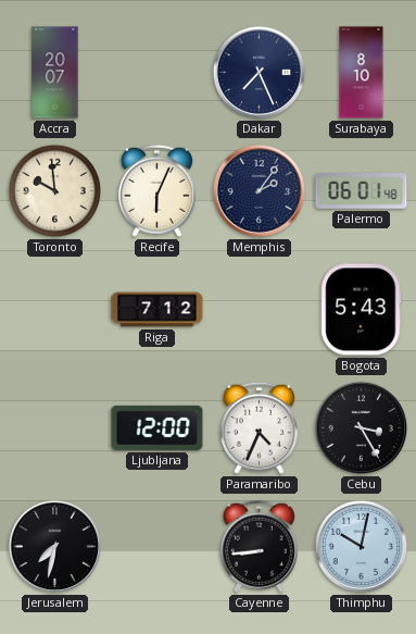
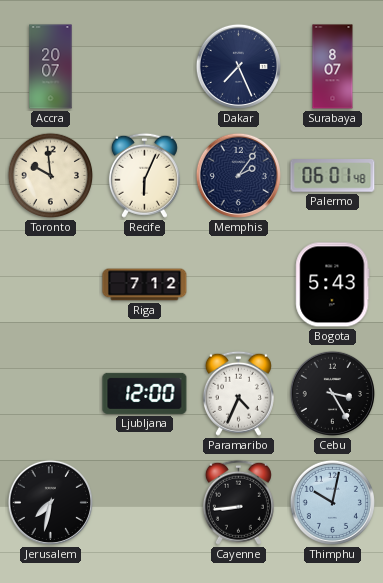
Surabaya: 8:10 -> 8:07
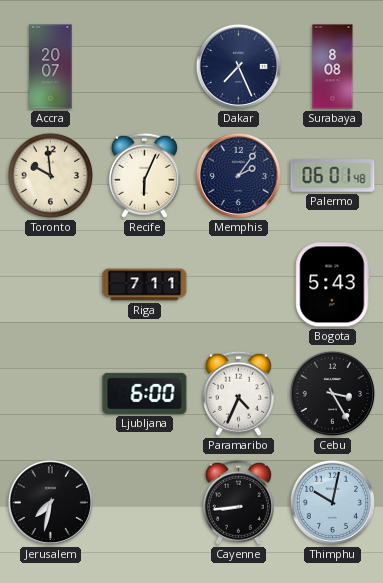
Surabaya: 8:07 -> 8:08
Riga: 7:12 -> 7:11
Ljubljana: 12:00 -> 6:00
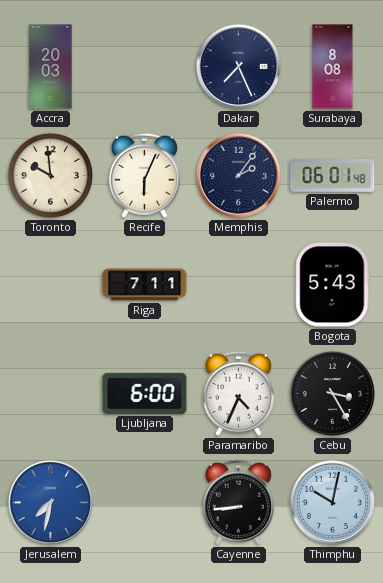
Accra: 20:07 -> 20:03
Jerusalem dial: black -> blue
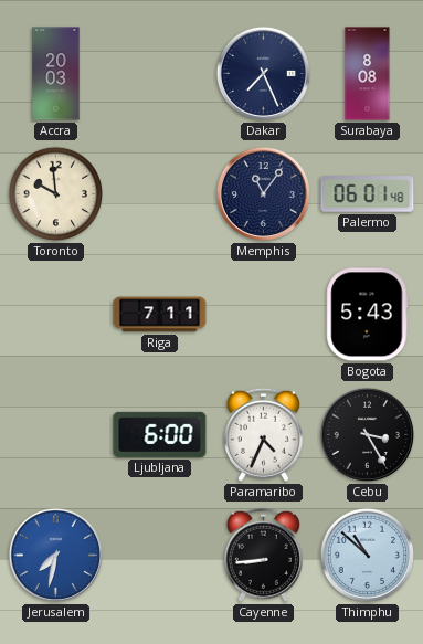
Recife: 6:04 -> none
Memphis: 2:06 -> 11:06
Thimphu: 10:02 -> 10:52
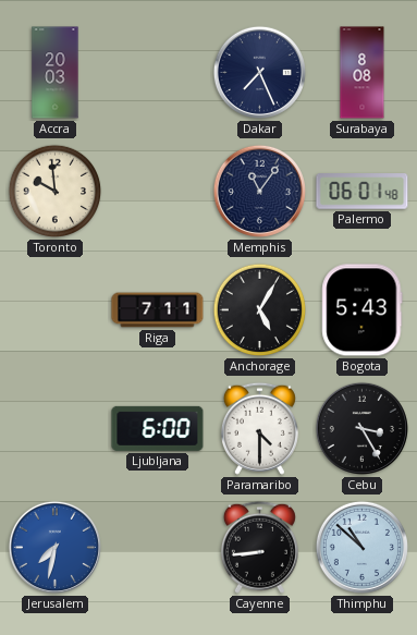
Anchorage: none -> 5:05
Paramaribo: 4:34 -> 4:30
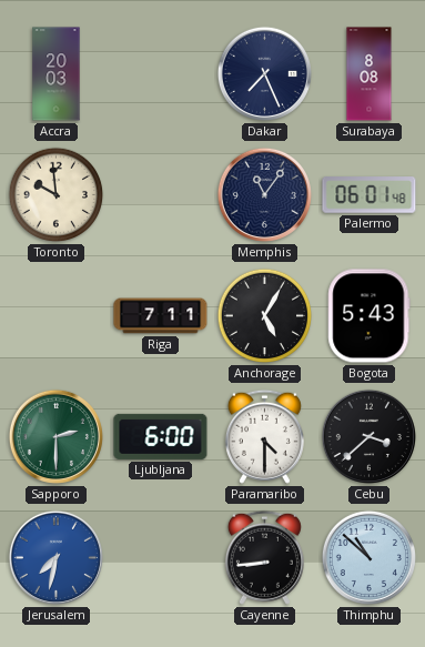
Sapporo: none -> 2:30
Cebu: 3:25 -> 3:38
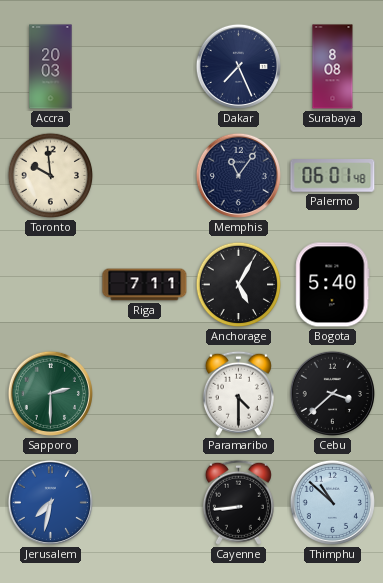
Bogota: 5:43 -> 5:40
Ljubljana: 6:00 -> none
